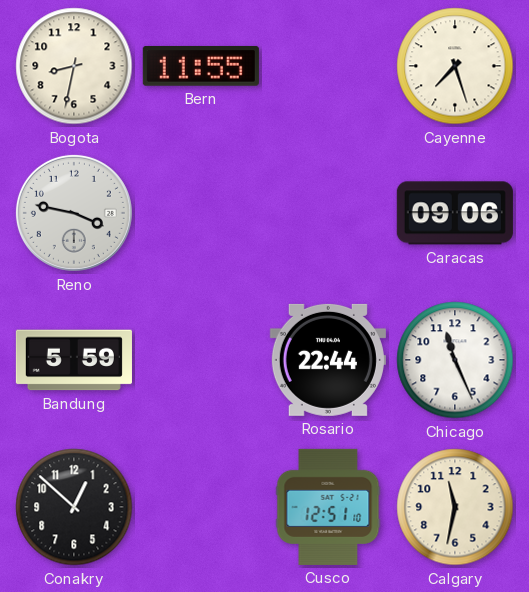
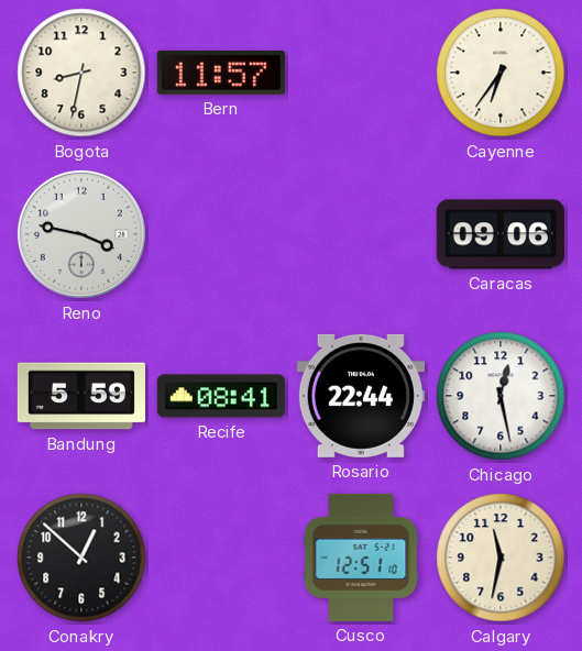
Bern: 11:55 -> 11:57
Cayenne: 7:27 -> 6:36
Recife: none -> 08:41
Chicago: 11:26 -> 12:28
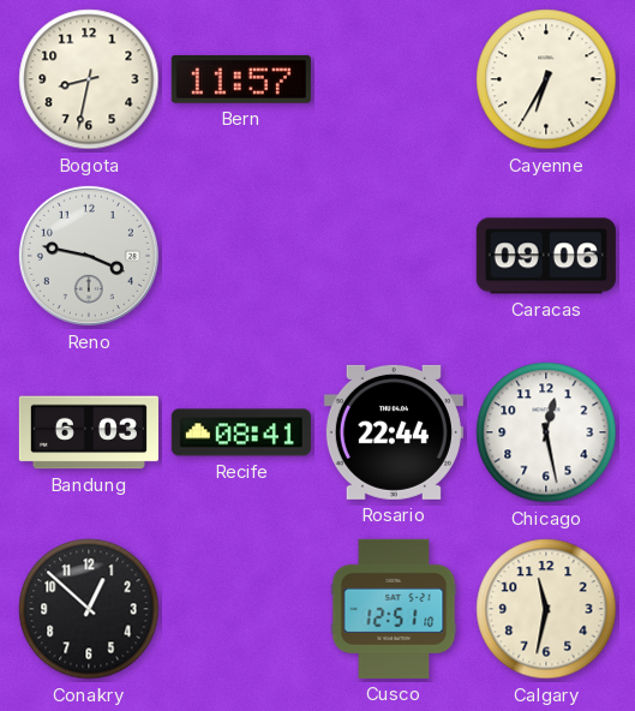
Cayenne: 6:36 -> 6:35
Bandung: 5:59 -> 6:03
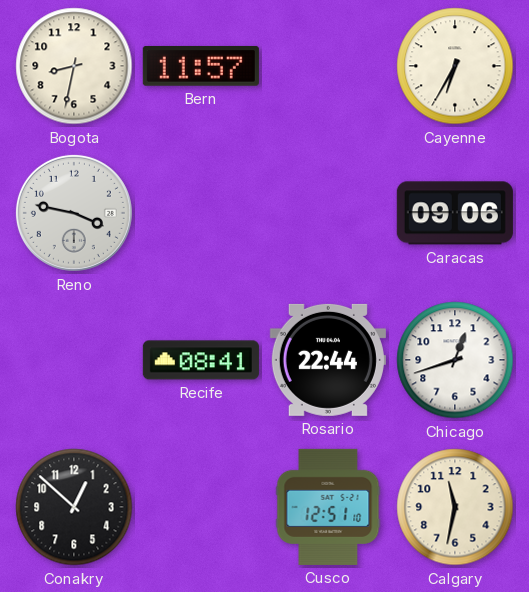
Bandung: 6:03 -> none
Chicago: 12:28 -> 12:42
